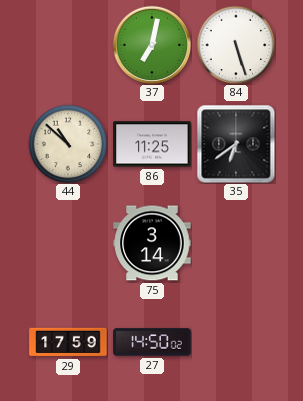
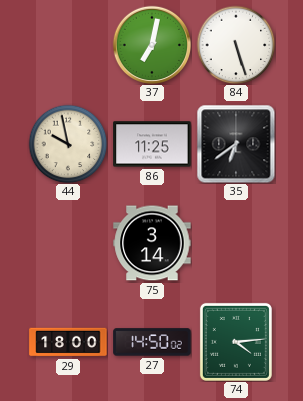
44: 10:52 -> 9:58
29: 17:59 -> 18:00
74: none -> 4:14
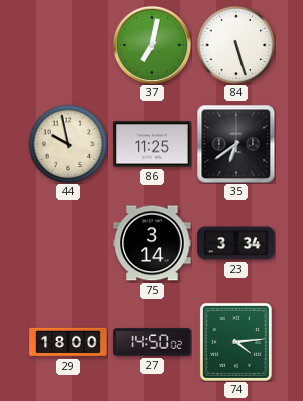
23: none -> 3:34
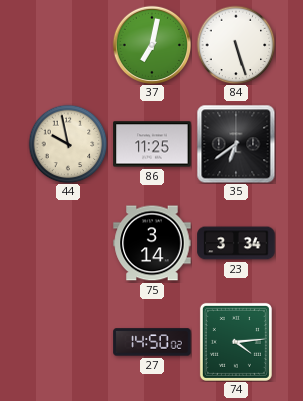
29: 18:00 -> none
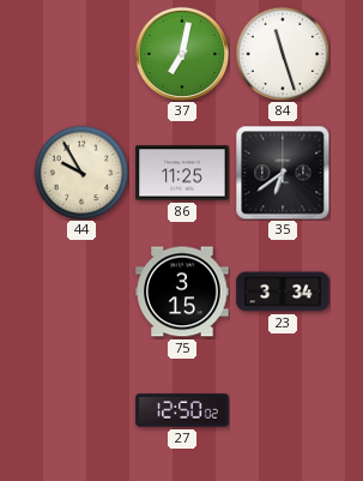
84: 5:27 -> 11:27
44: 9:58 -> 9:55
75: 3:14 -> 3:15
27: 14:50 -> 12:50
74: 4:14 -> none
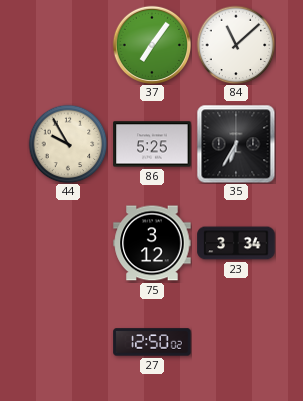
37: 7:02 -> 7:06
84: 11:27 -> 11:08
86: 11:25 -> 5:25
35: 6:39 -> 6:35
75: 3:15 -> 3:12
